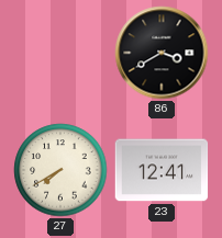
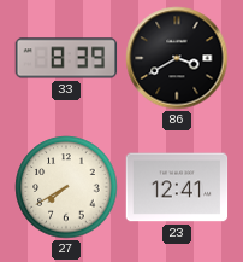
33: none -> 8:39
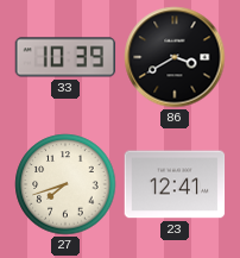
33: 8:39 -> 10:39
27: 7:40 -> 7:42
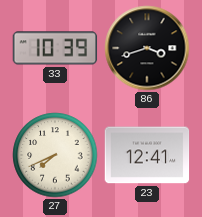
86: 3:40 -> 3:42
27: 7:42 -> 7:41
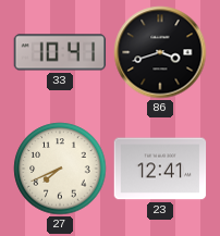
33: 10:39 -> 10:41
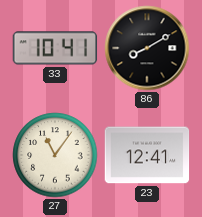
86: 3:42 -> 8:10
27: 7:41 -> 11:06
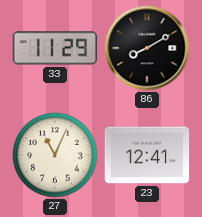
33: 10:41 -> 11:29
27: 11:06 -> 11:04
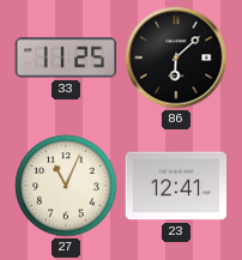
33: 11:29 -> 11:25
86: 8:10 -> 6:08
